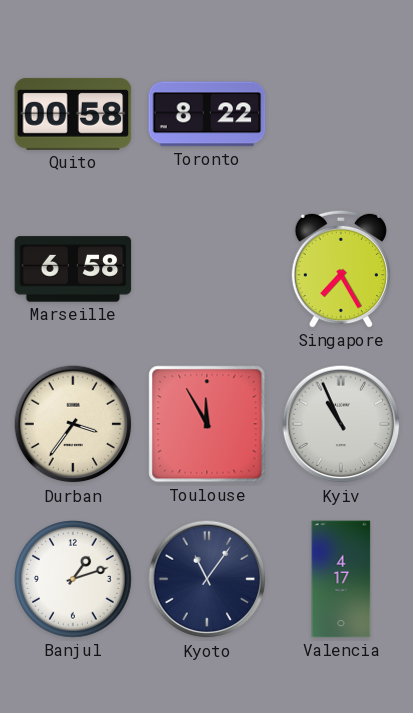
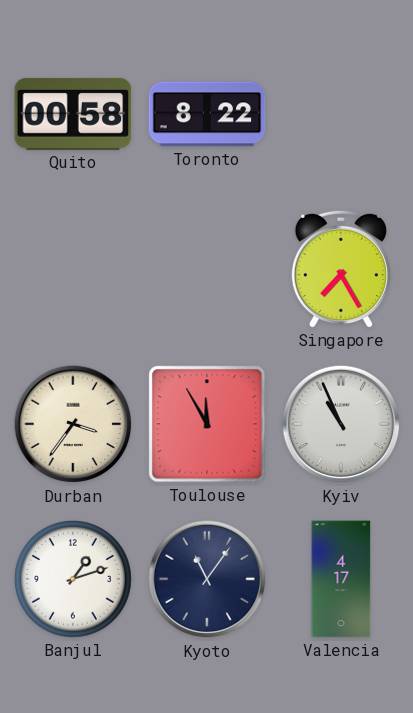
Marseille: 6:58 -> none
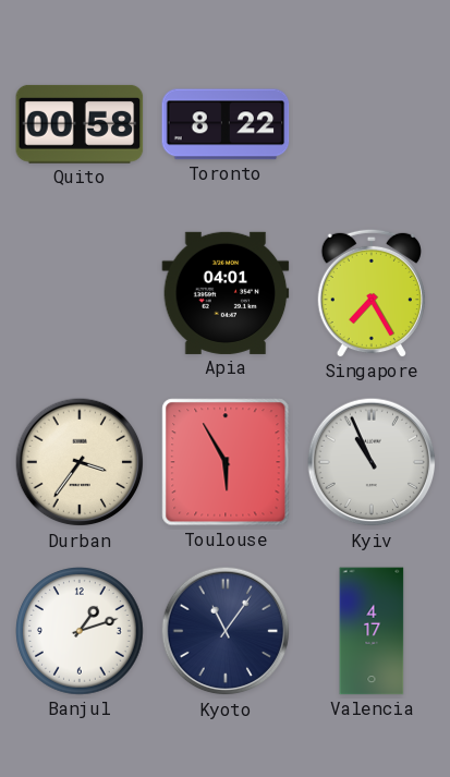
Apia: none -> 04:01
Toulouse: 11:55 -> 5:55
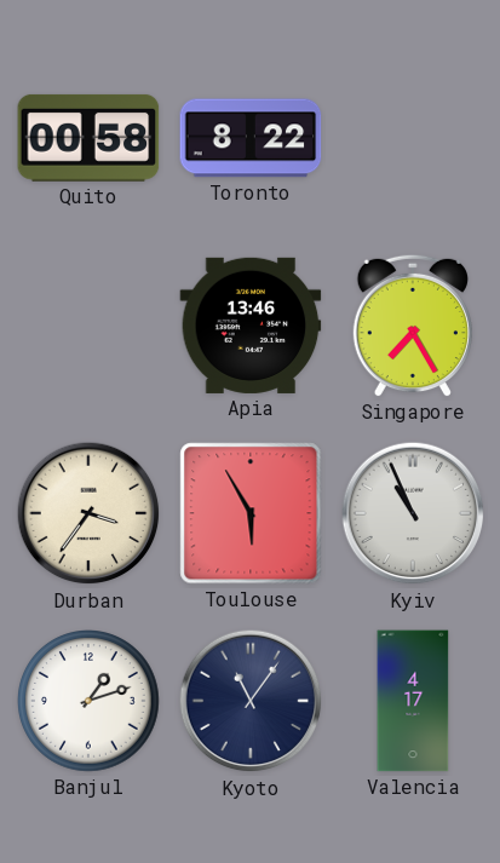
Apia: 04:01 -> 13:46
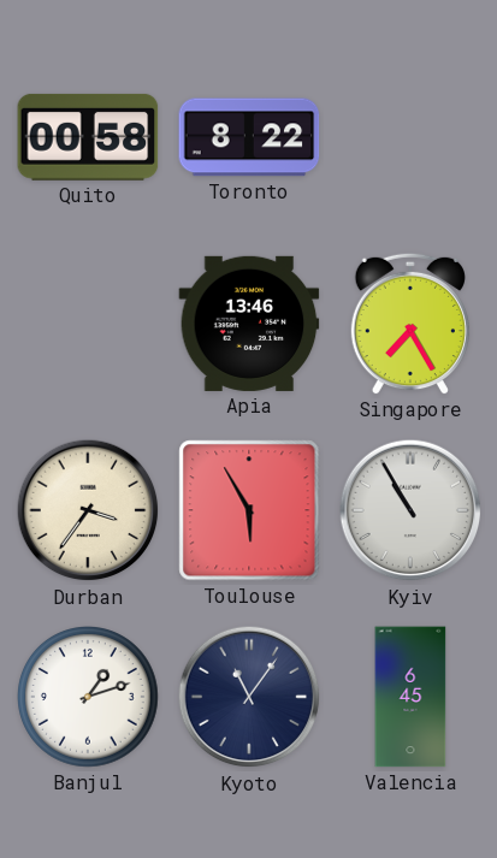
Kyiv: 10:56 -> 10:55
Valencia: 4:17 -> 6:45
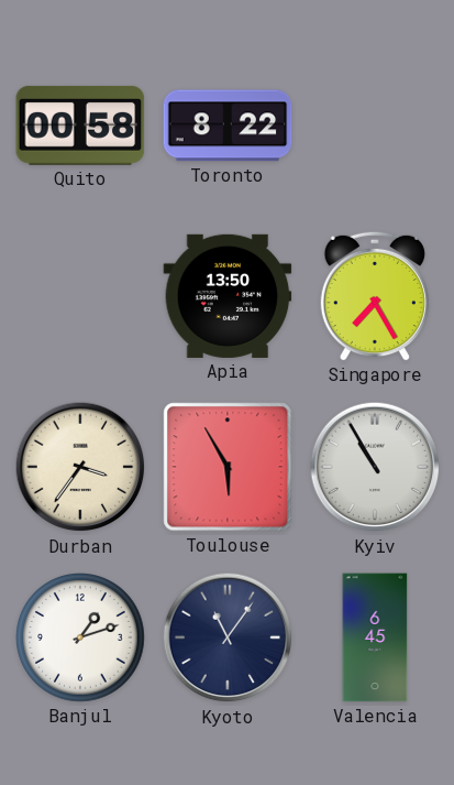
Apia: 13:46 -> 13:50
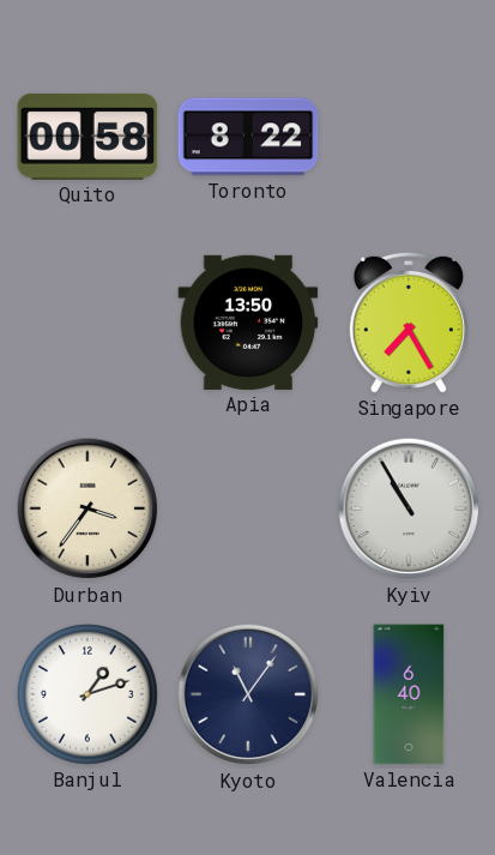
Toulouse: 5:55 -> none
Valencia: 6:45 -> 6:40
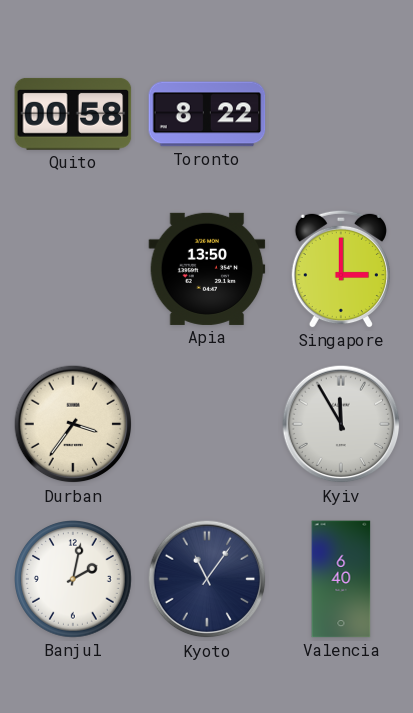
Singapore: 7:25 -> 3:00
Kyiv: 10:55 -> 11:55
Banjul: 1:12 -> 2:02
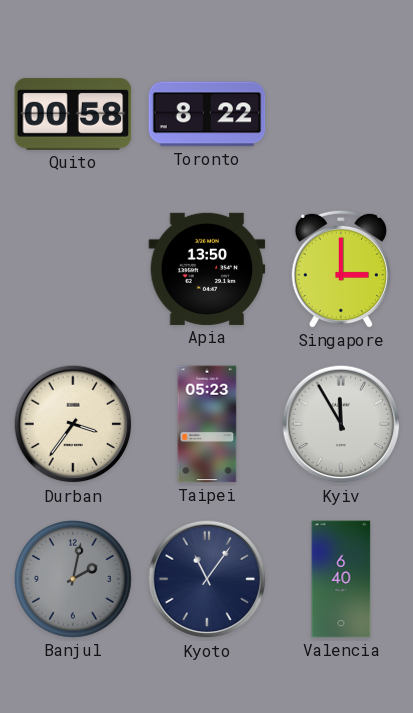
Taipei: none -> 05:23
Banjul dial: white -> grey
